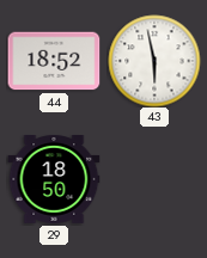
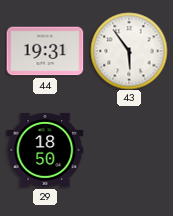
44: 18:52 -> 19:31
43: 5:58 -> 5:54
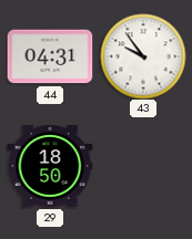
44: 19:31 -> 04:31
43: 5:54 -> 9:54
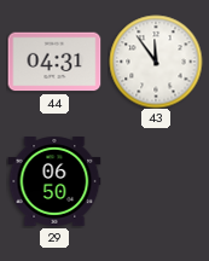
43: 9:54 -> 11:54
29: 18:50 -> 06:50
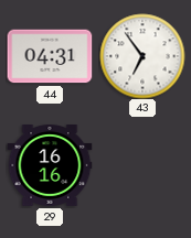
43: 11:54 -> 6:54
29: 06:50 -> 16:16
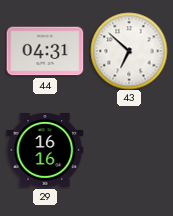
43: 6:54 -> 6:52
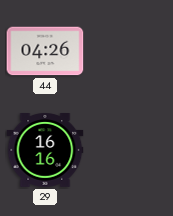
44: 04:31 -> 04:26
43: 6:52 -> none
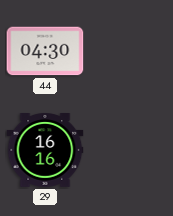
44: 04:26 -> 04:30
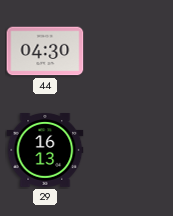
29: 16:16 -> 16:13
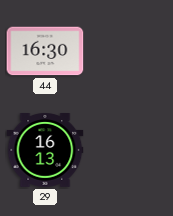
44: 04:30 -> 16:30
